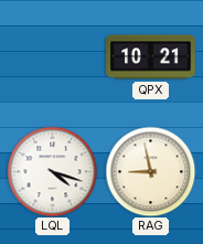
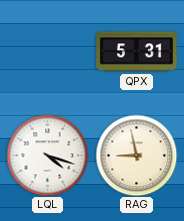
QPX: 10:21 -> 5:31
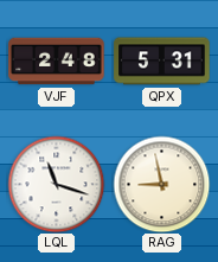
VJF: none -> 2:48
LQL: 4:18 -> 11:18
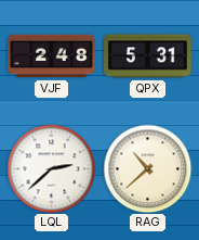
LQL: 11:18 -> 2:38
RAG: 8:58 -> 10:38
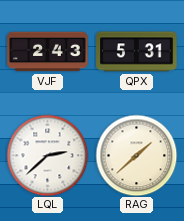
VJF: 2:48 -> 2:43
RAG: 10:38 -> 1:38
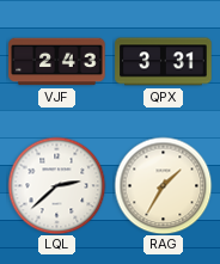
QPX: 5:31 -> 3:31
RAG: 1:38 -> 1:35
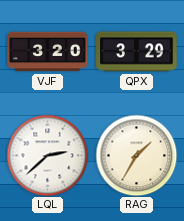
VJF: 2:43 -> 3:20
QPX: 3:31 -> 3:29
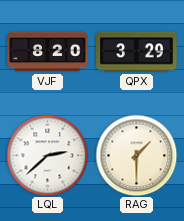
VJF: 3:20 -> 8:20
RAG: 1:35 -> 1:30
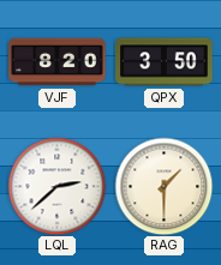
QPX: 3:29 -> 3:50
